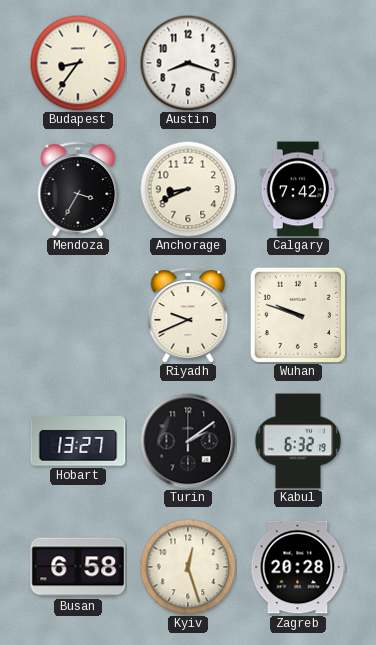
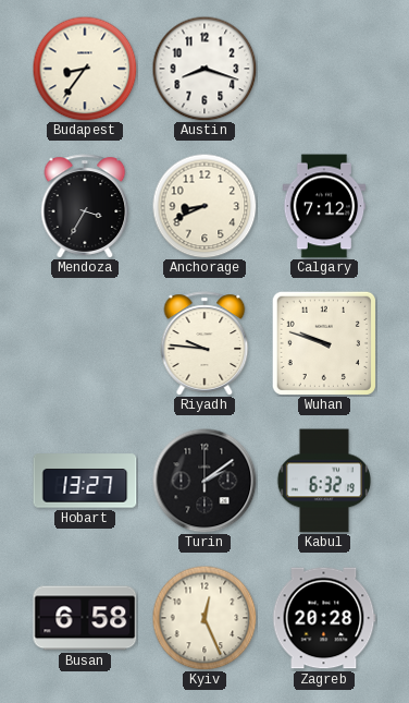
Calgary: 7:42 -> 7:12
Riyadh: 9:41 -> 9:46
Kyiv: 12:27 -> 12:26
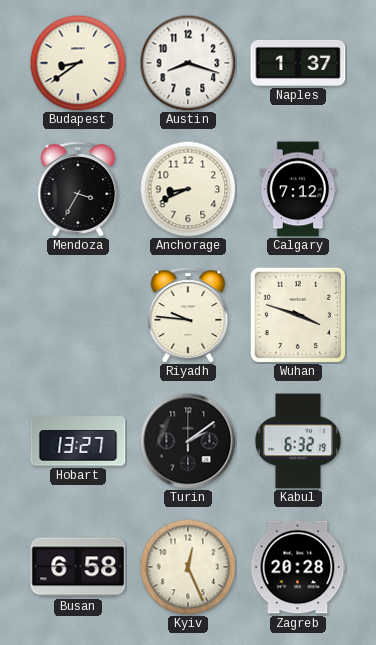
Budapest: 8:36 -> 8:39
Naples: none -> 1:37
Wuhan: 9:48 -> 3:48
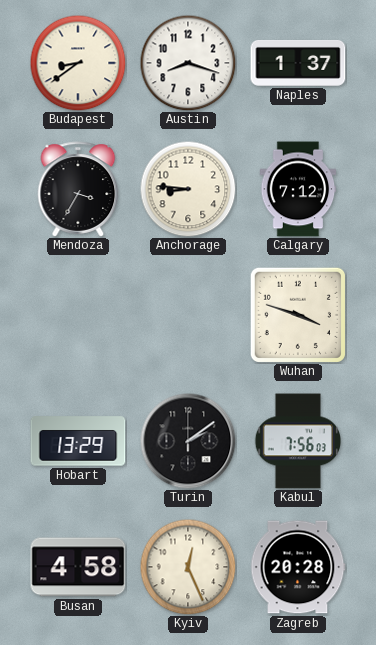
Anchorage: 8:41 -> 8:46
Riyadh: 9:46 -> none
Hobart: 13:27 -> 13:29
Kabul: 6:32 -> 7:56
Busan: 6:58 -> 4:58
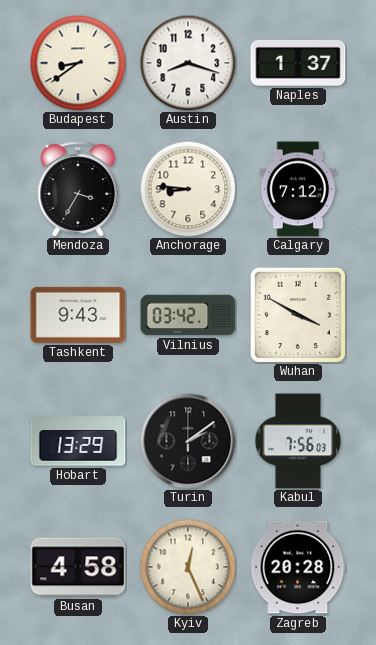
Tashkent: none -> 9:43
Vilnius: none -> 03:42
Wuhan: 3:48 -> 3:50
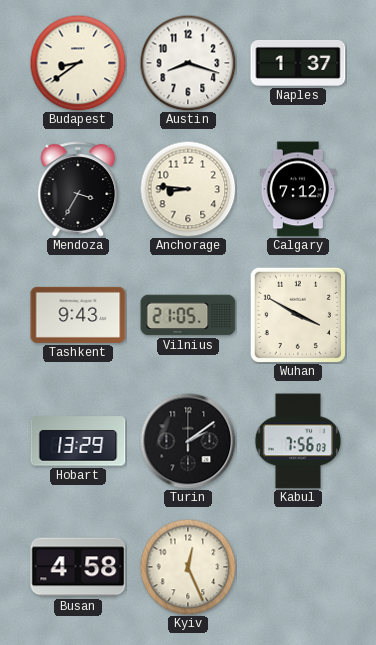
Vilnius: 03:42 -> 21:05
Zagreb: 20:28 -> none
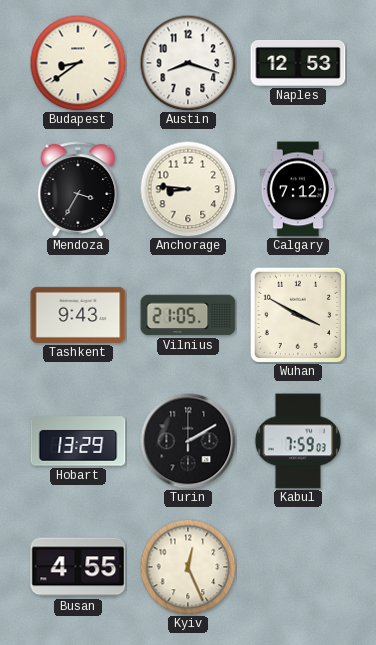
Naples: 1:37 -> 12:53
Turin: 2:09 -> 2:10
Kabul: 7:56 -> 7:59
Busan: 4:58 -> 4:55
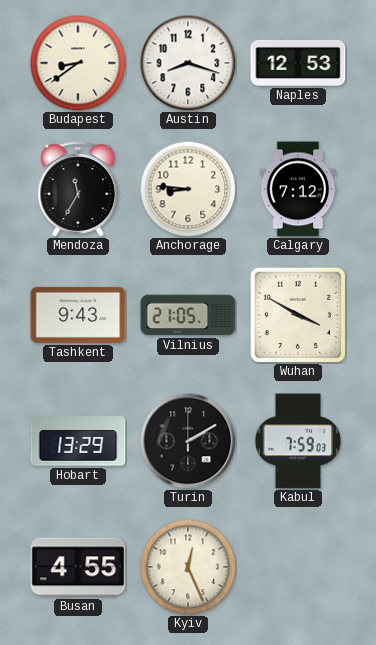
Mendoza: 3:35 -> 11:35
